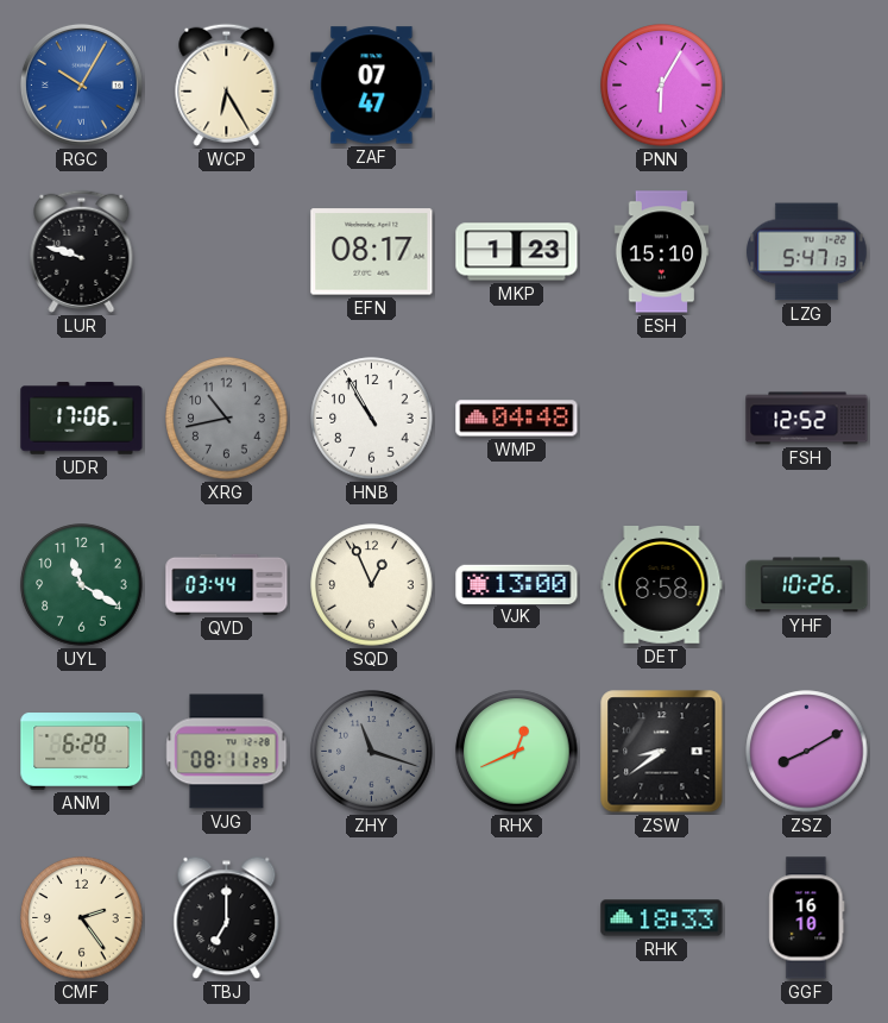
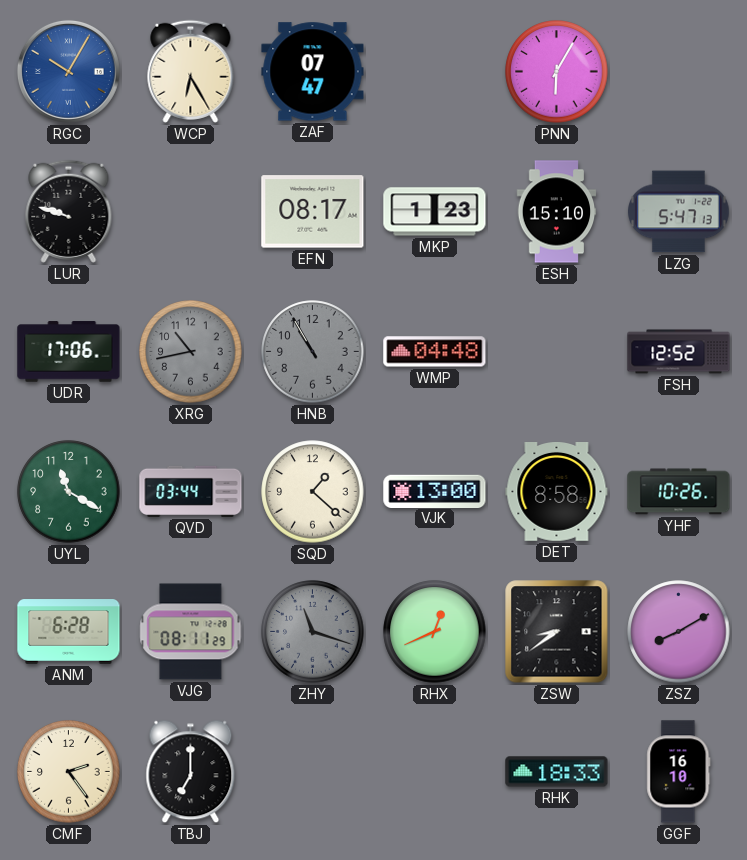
HNB dial: white -> grey
SQD: 12:56 -> 1:22
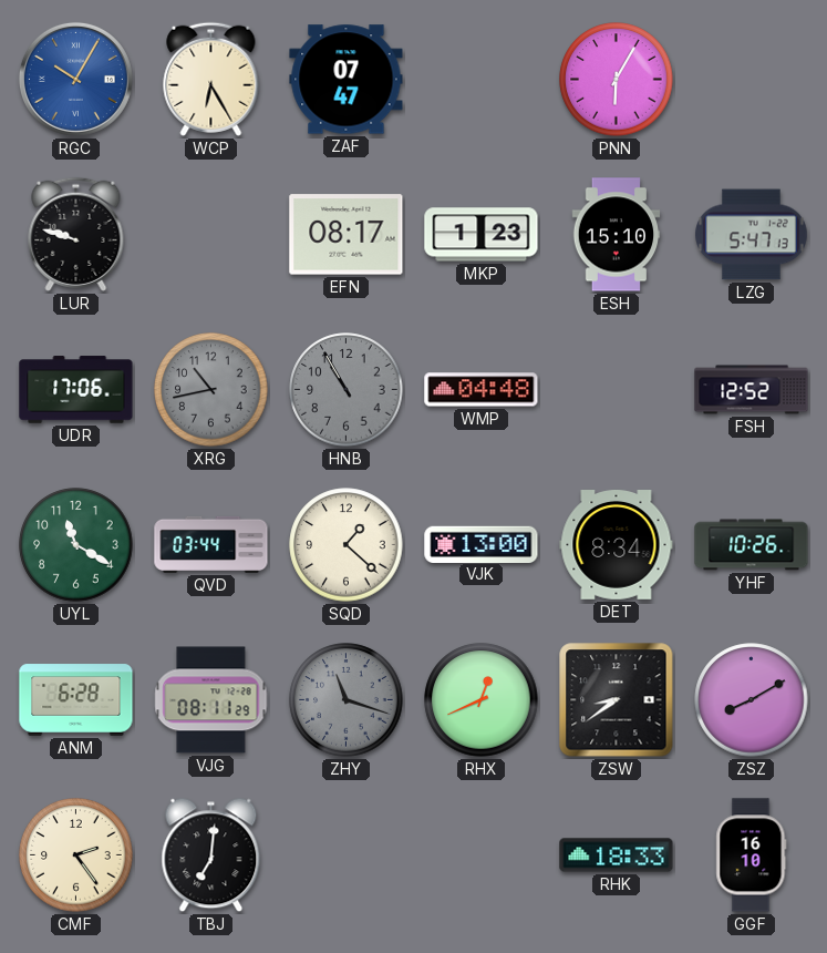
DET: 8:58 -> 8:34
TBJ: 7:00 -> 7:01
